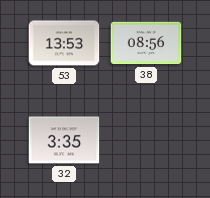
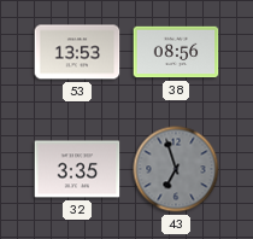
43: none -> 6:57
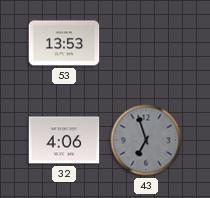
38: 08:56 -> none
32: 3:35 -> 4:06
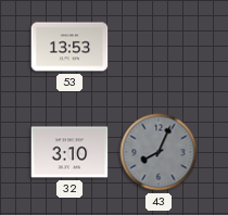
32: 4:06 -> 3:10
43: 6:57 -> 8:04
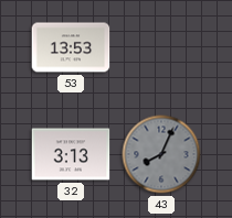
32: 3:10 -> 3:13
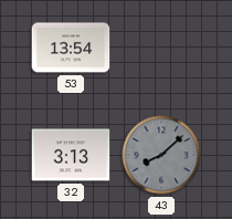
53: 13:53 -> 13:54
43: 8:04 -> 8:08
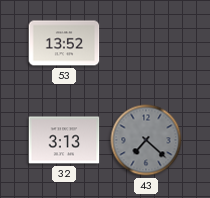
53: 13:54 -> 13:52
43: 8:08 -> 7:22
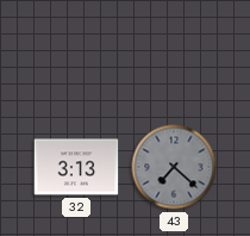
53: 13:52 -> none
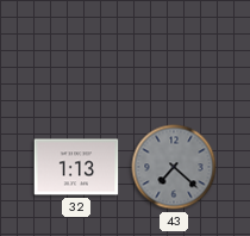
32: 3:13 -> 1:13
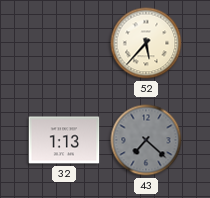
52: none -> 5:37
